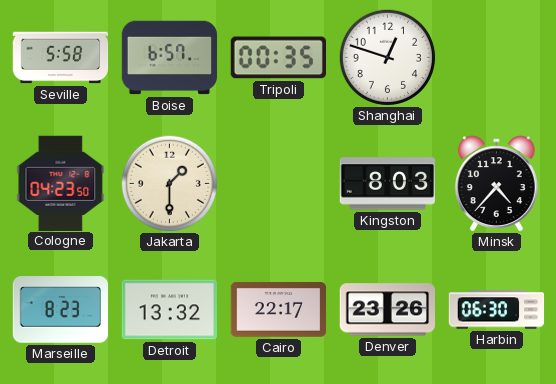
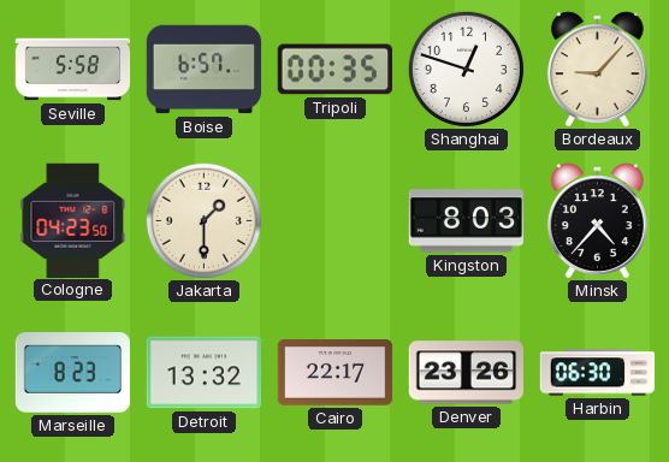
Bordeaux: none -> 9:07
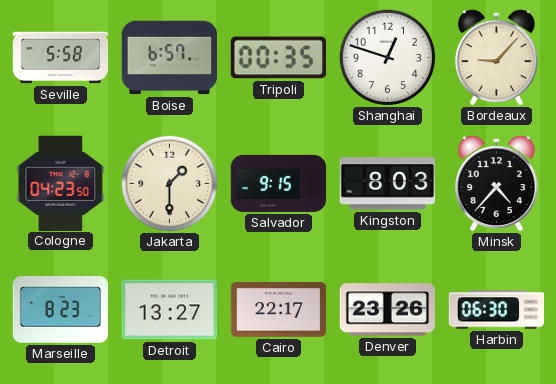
Salvador: none -> 9:15
Detroit: 13:32 -> 13:27
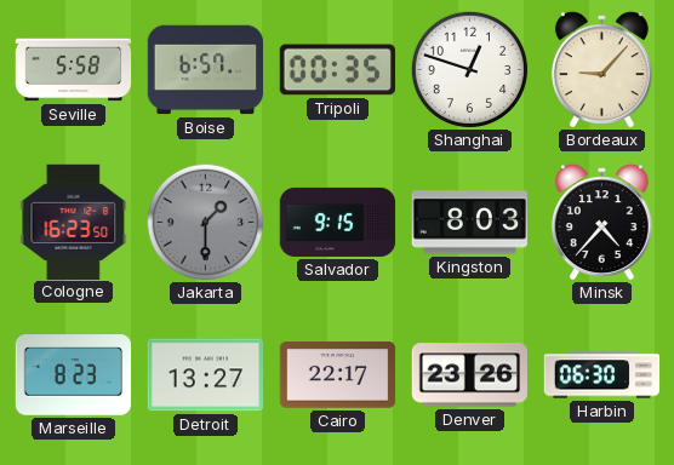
Cologne: 04:23 -> 16:23
Jakarta dial: cream -> grey
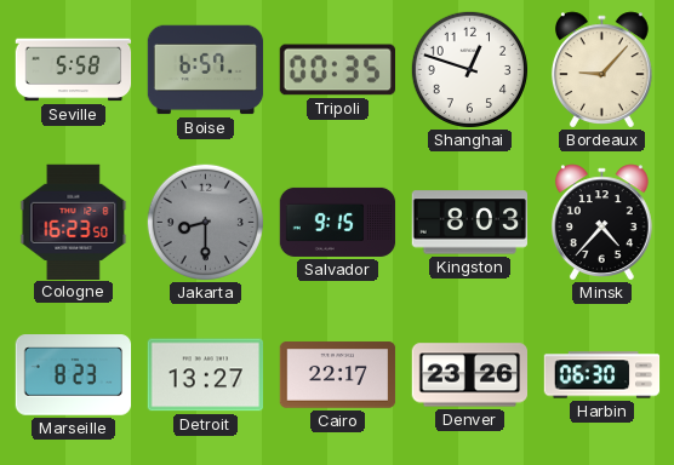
Jakarta: 1:30 -> 8:30
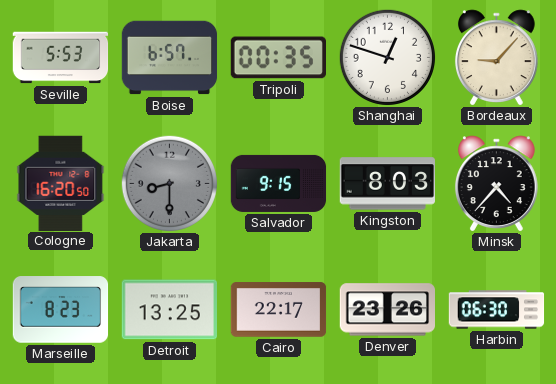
Seville: 5:58 -> 5:53
Cologne: 16:23 -> 16:20
Detroit: 13:27 -> 13:25
